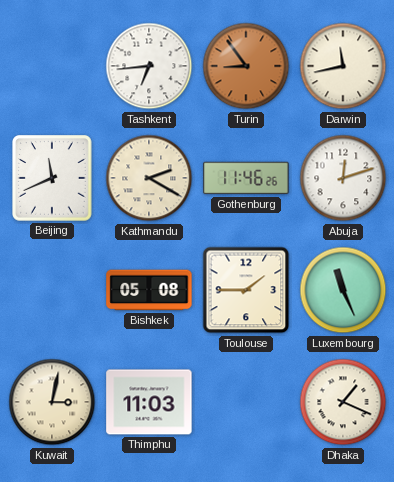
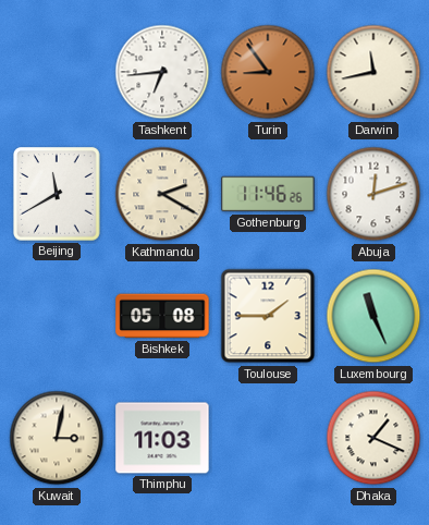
Beijing: 11:41 -> 11:40
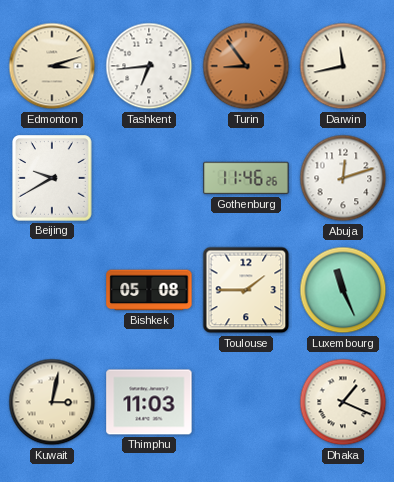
Edmonton: none -> 3:12
Beijing: 11:40 -> 9:40
Kathmandu: 2:20 -> none
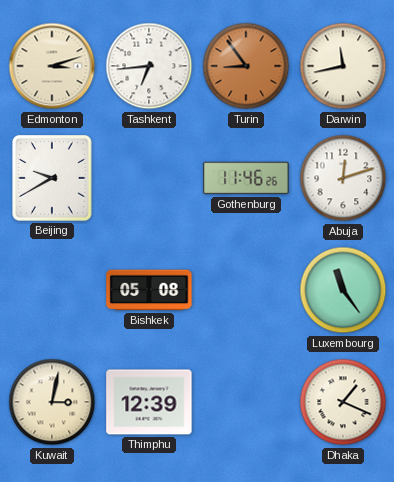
Toulouse: 1:45 -> none
Luxembourg: 11:26 -> 11:24
Thimphu: 11:03 -> 12:39
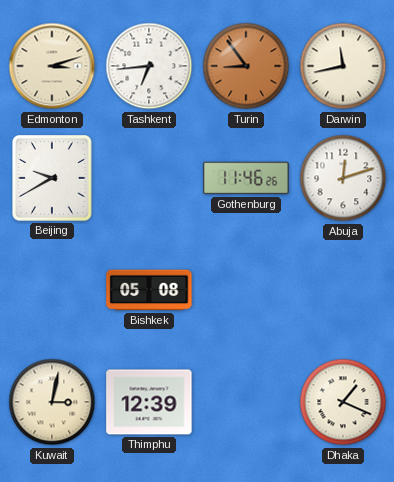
Luxembourg: 11:24 -> none
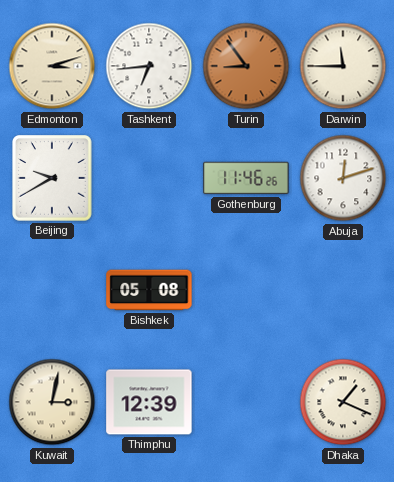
Darwin: 11:43 -> 11:45
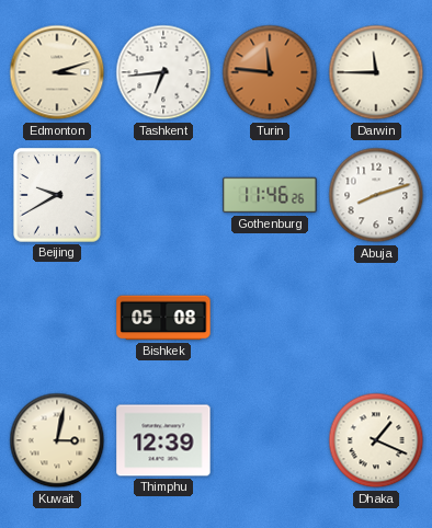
Turin: 8:54 -> 11:46
Abuja: 12:12 -> 8:12
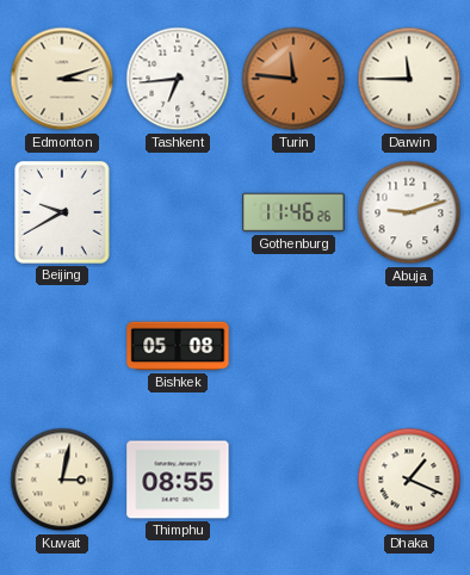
Abuja: 8:12 -> 9:12
Thimphu: 12:39 -> 08:55
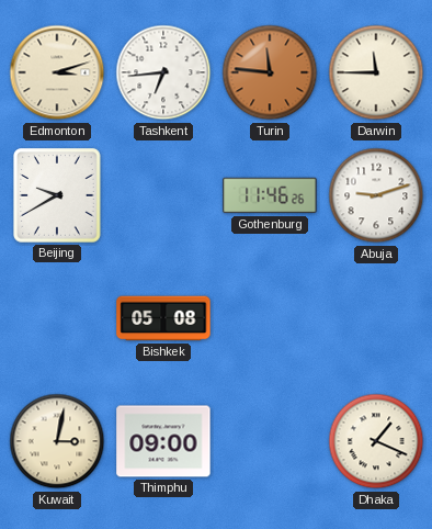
Thimphu: 08:55 -> 09:00
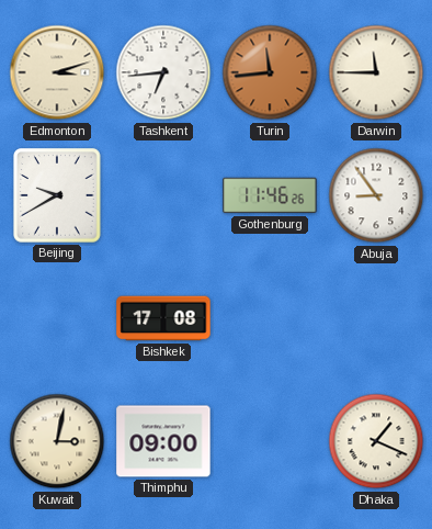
Turin: 11:46 -> 11:44
Abuja: 9:12 -> 8:54
Bishkek: 05:08 -> 17:08
